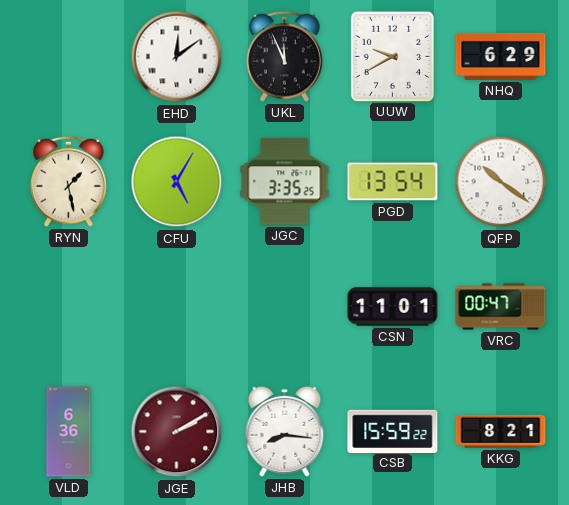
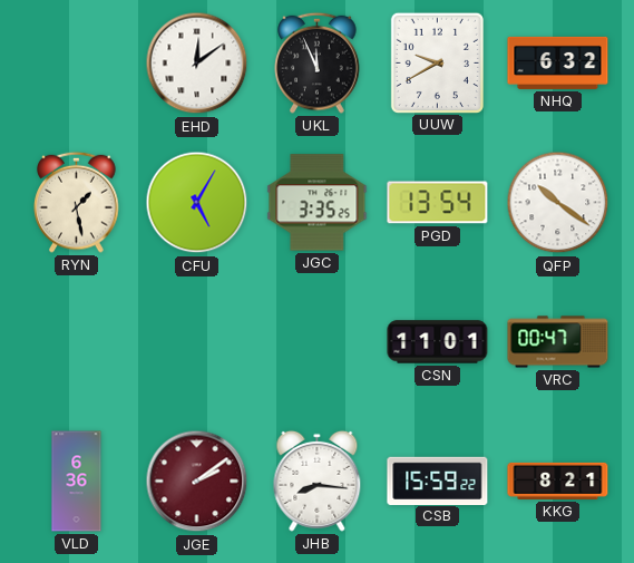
NHQ: 6:29 -> 6:32
JGE: 2:10 -> 2:09
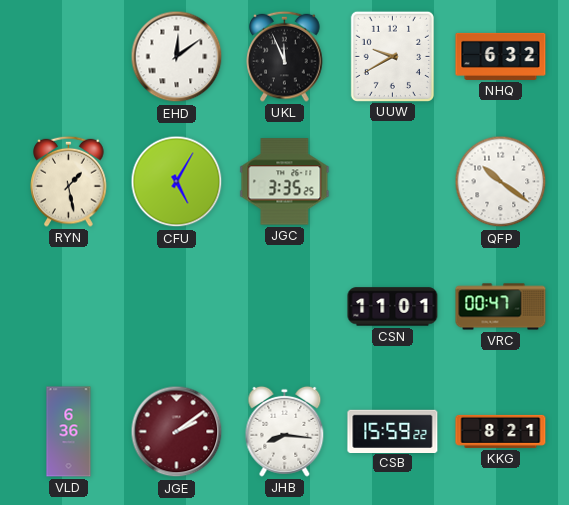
PGD: 13:54 -> none
